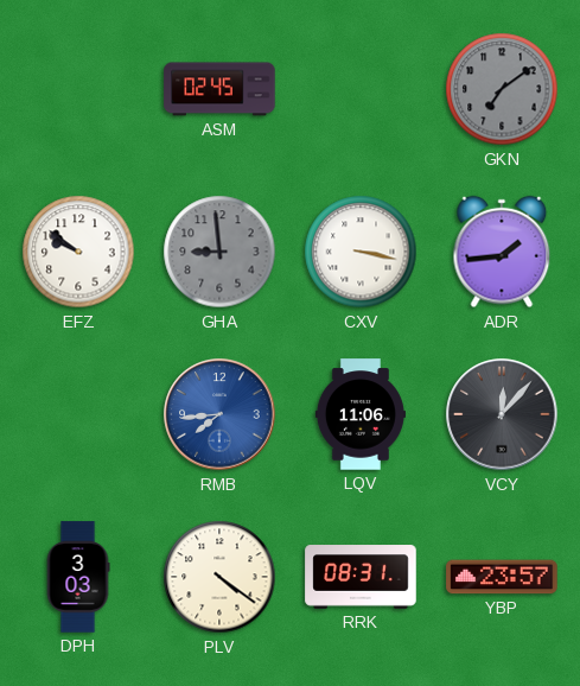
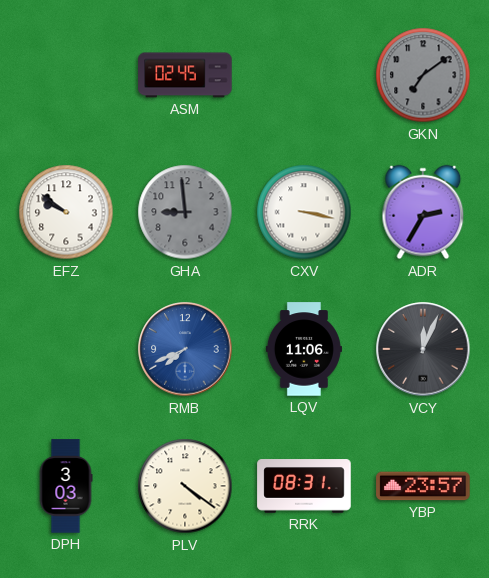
ADR: 1:44 -> 2:35
RMB: 7:44 -> 7:41
VCY: 12:07 -> 12:04
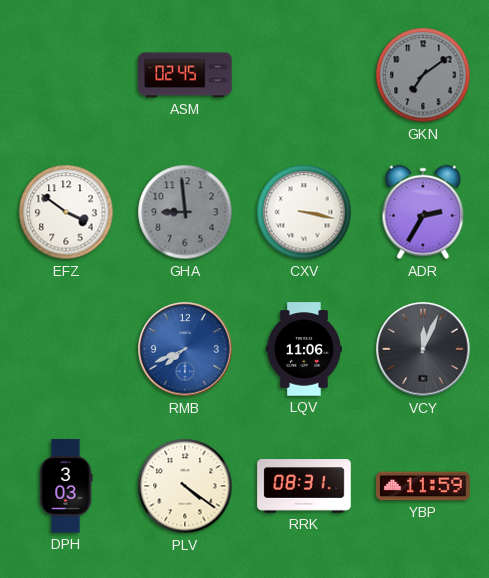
EFZ: 9:51 -> 3:51
YBP: 23:57 -> 11:59
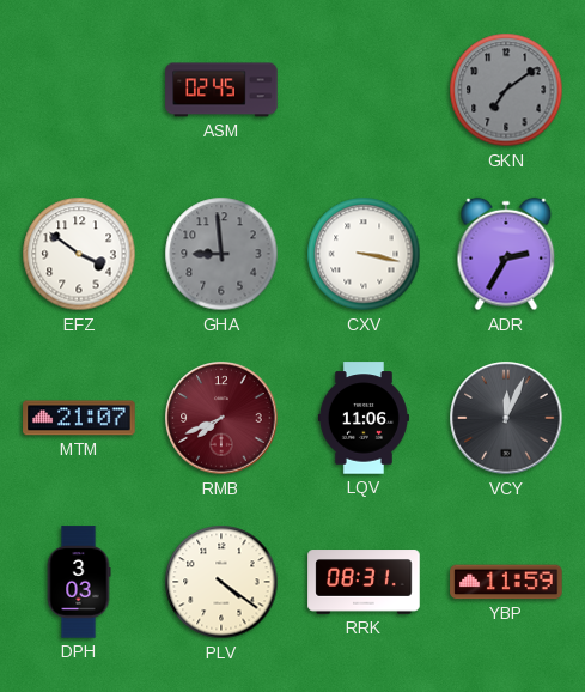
MTM: none -> 21:07
RMB dial: blue -> burgundy
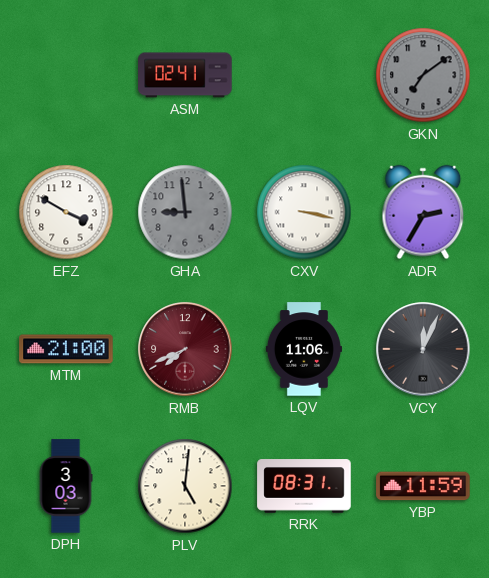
ASM: 02:45 -> 02:41
EFZ: 3:51 -> 3:50
MTM: 21:07 -> 21:00
PLV: 4:21 -> 5:01
